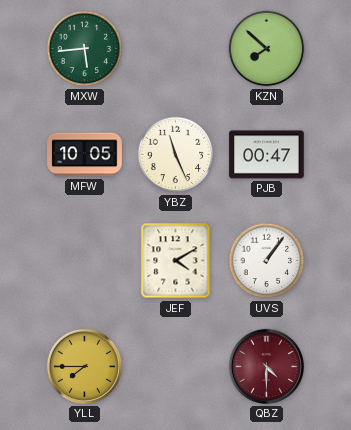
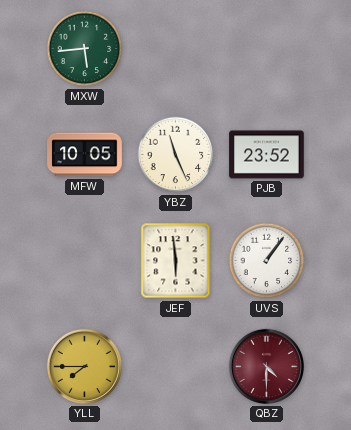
KZN: 7:52 -> none
PJB: 00:47 -> 23:52
JEF: 4:10 -> 5:59
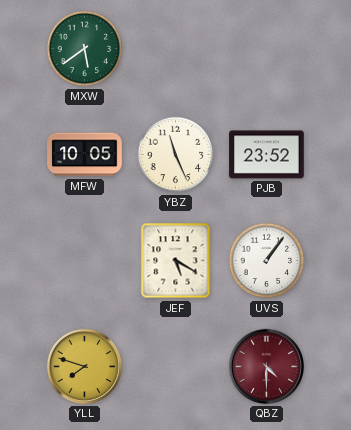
MXW: 5:44 -> 5:39
JEF: 5:59 -> 5:20
YLL: 7:45 -> 7:48
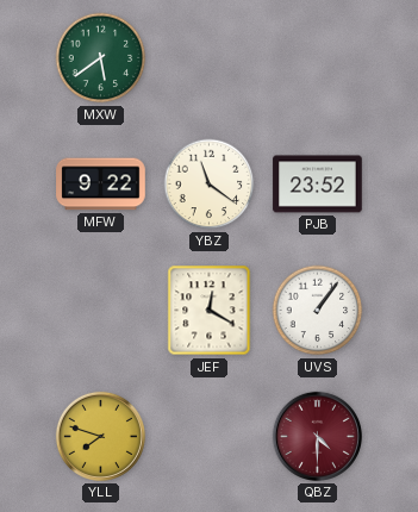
MFW: 10:05 -> 9:22
YBZ: 11:26 -> 11:21
JEF: 5:20 -> 12:20
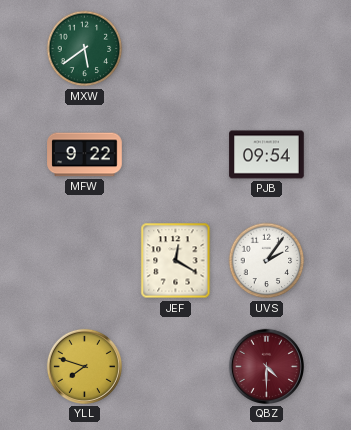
YBZ: 11:21 -> none
PJB: 23:52 -> 09:54
UVS: 1:06 -> 2:06
